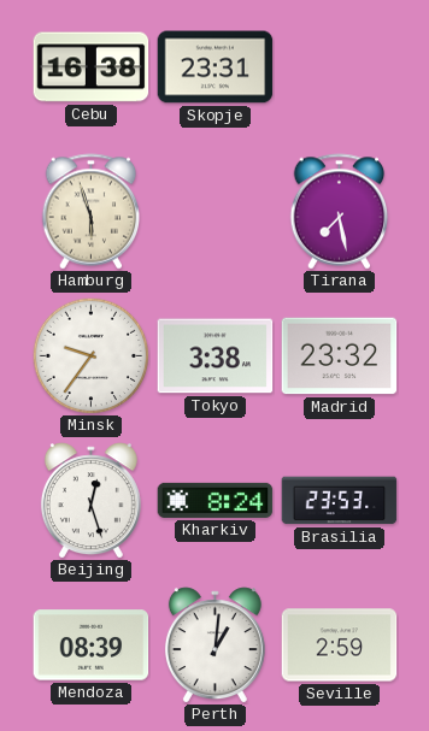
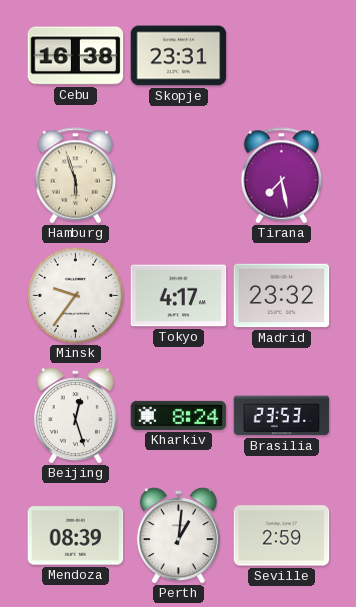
Tokyo: 3:38 -> 4:17
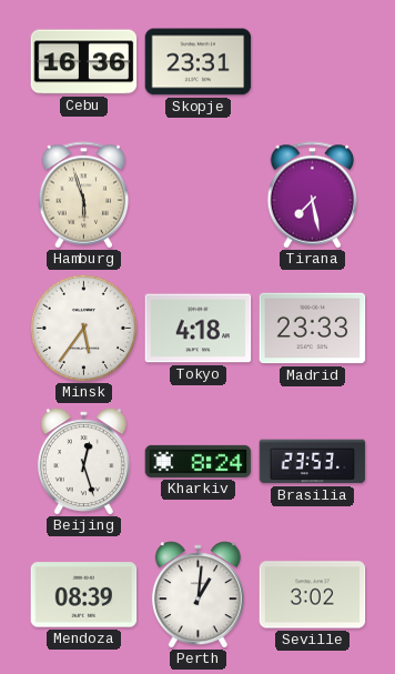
Cebu: 16:38 -> 16:36
Minsk: 9:36 -> 5:36
Tokyo: 4:17 -> 4:18
Madrid: 23:32 -> 23:33
Seville: 2:59 -> 3:02
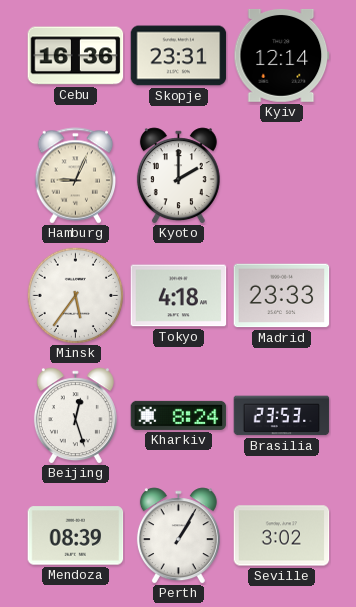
Kyiv: none -> 12:14
Hamburg: 5:57 -> 9:04
Kyoto: none -> 2:00
Tirana: 7:28 -> none
Perth: 1:01 -> 1:05
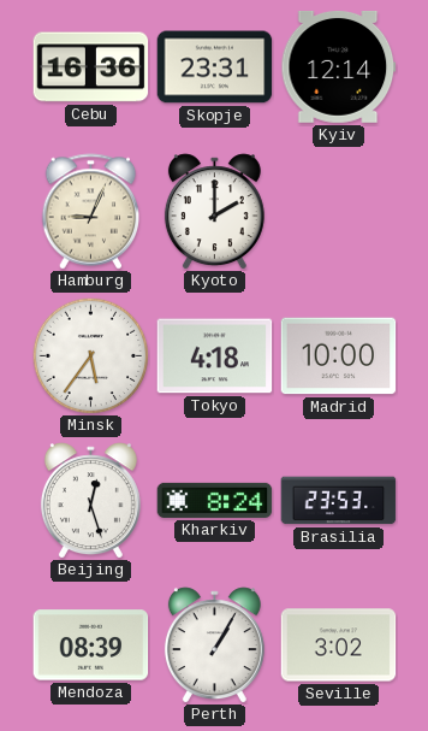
Madrid: 23:33 -> 10:00
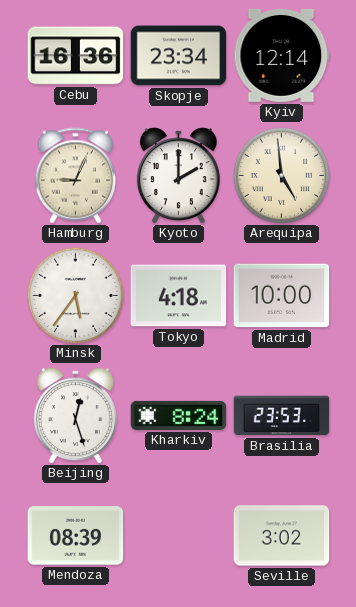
Skopje: 23:31 -> 23:34
Arequipa: none -> 4:59
Perth: 1:05 -> none
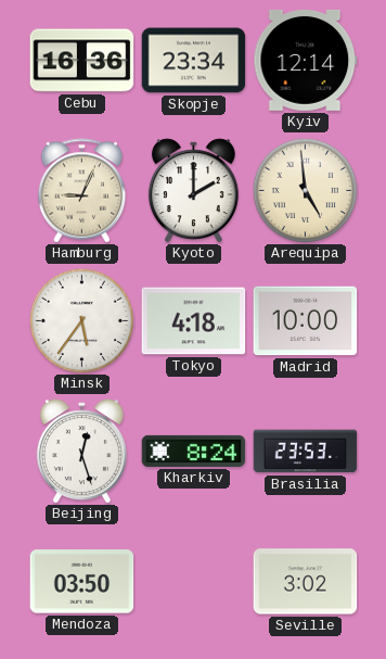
Mendoza: 08:39 -> 03:50
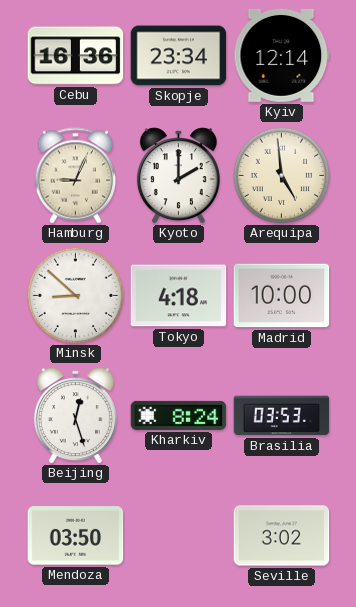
Minsk: 5:36 -> 8:52
Brasilia: 23:53 -> 03:53
